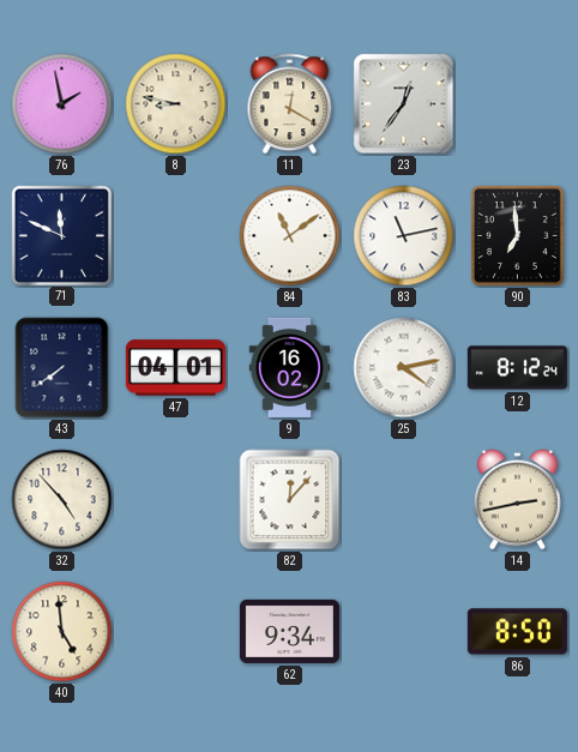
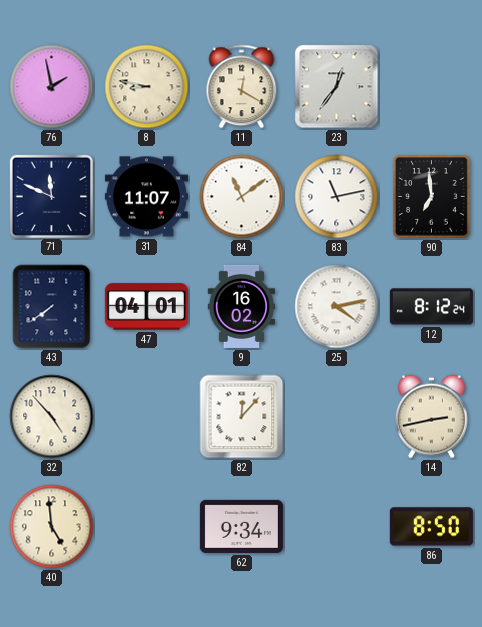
31: none -> 11:07
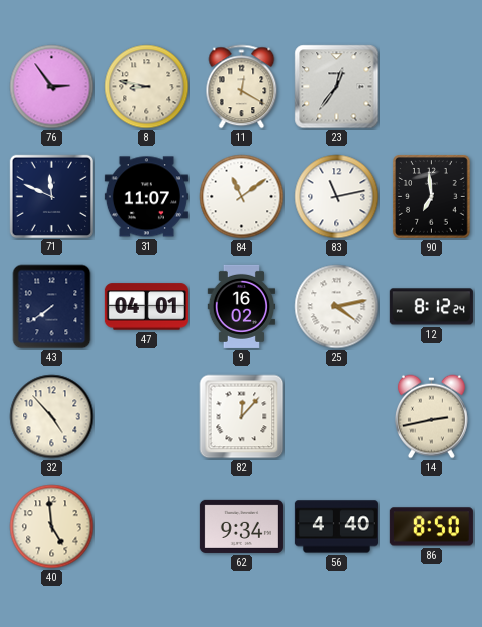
76: 1:58 -> 2:54
56: none -> 4:40
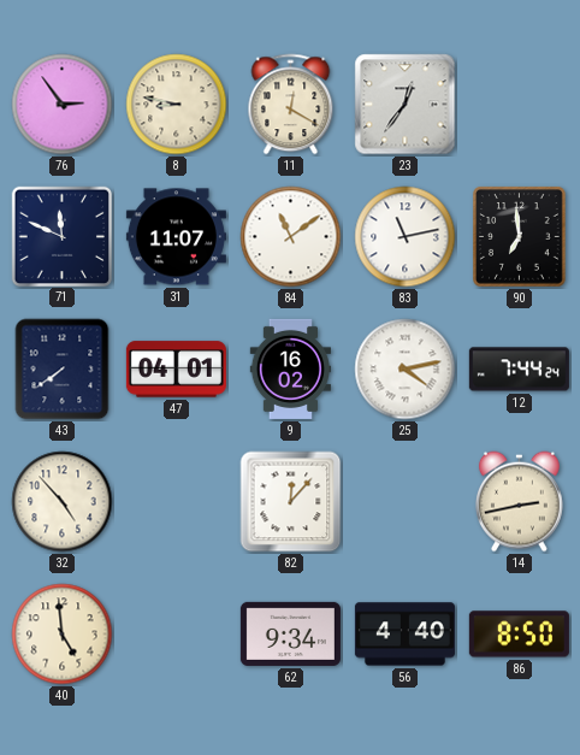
12: 8:12 -> 7:44
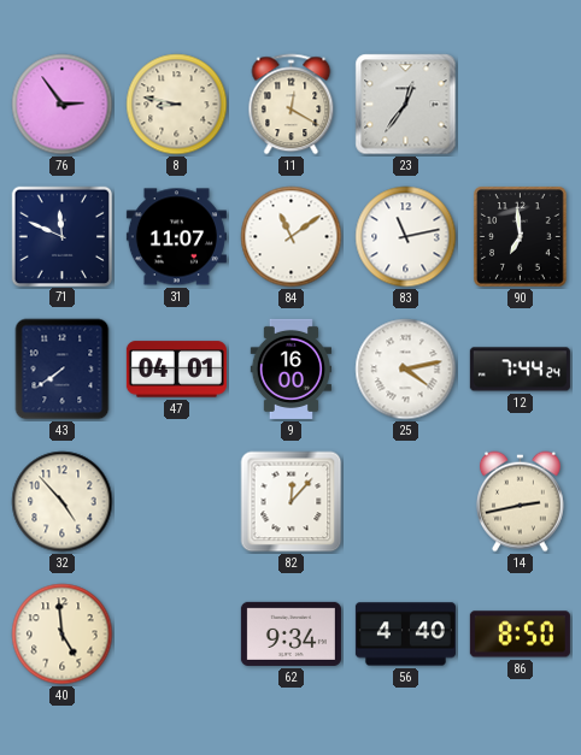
9: 16:02 -> 16:00
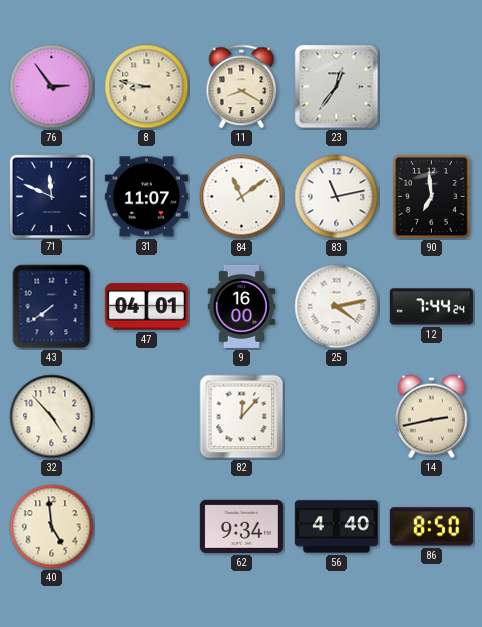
11: 12:20 -> 8:20
